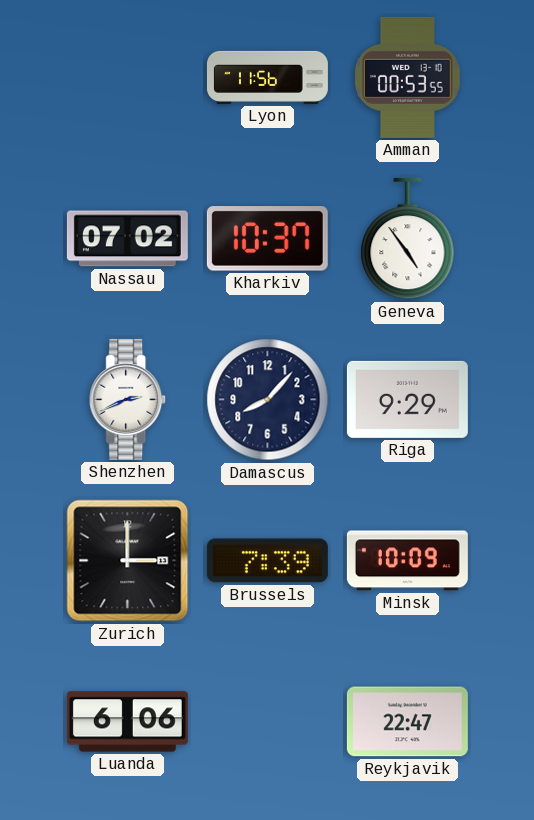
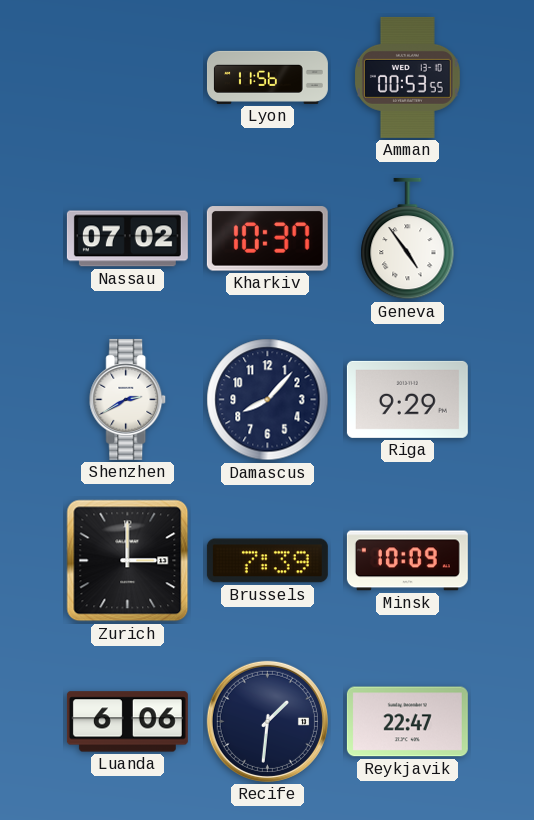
Shenzhen: 2:41 -> 2:40
Recife: none -> 1:31
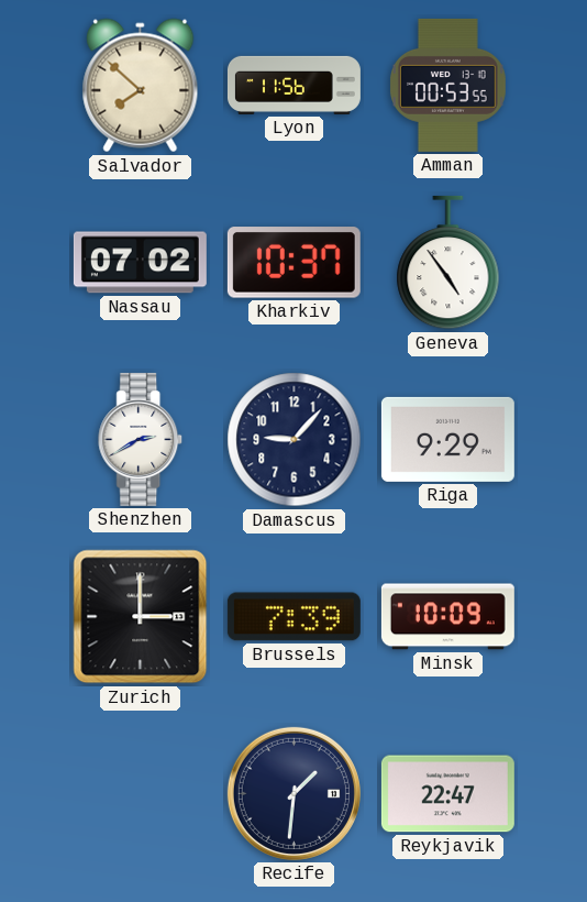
Salvador: none -> 7:52
Damascus: 8:07 -> 9:07
Luanda: 6:06 -> none
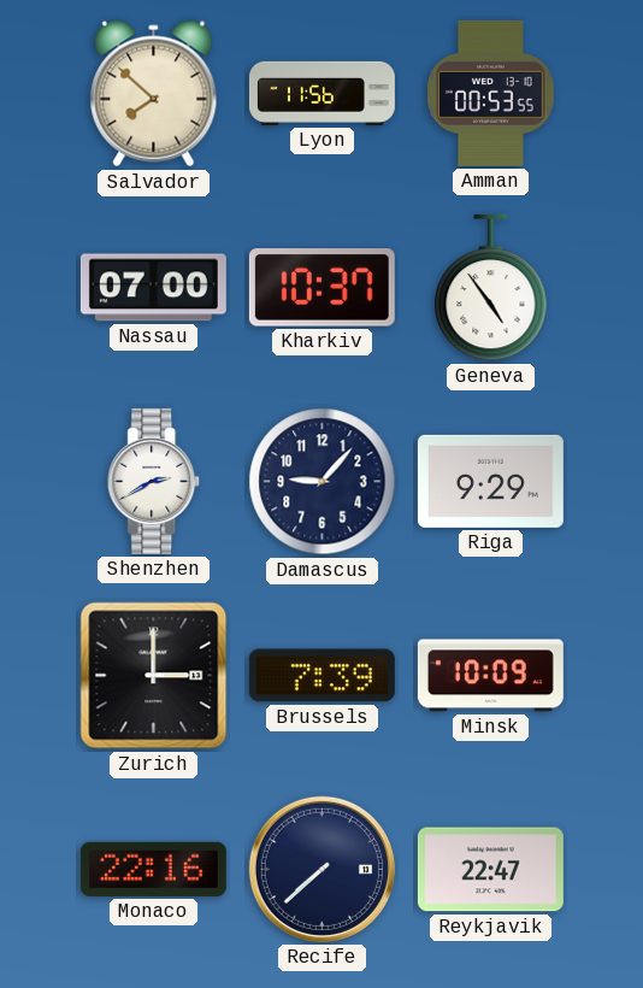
Nassau: 07:02 -> 07:00
Monaco: none -> 22:16
Recife: 1:31 -> 7:38
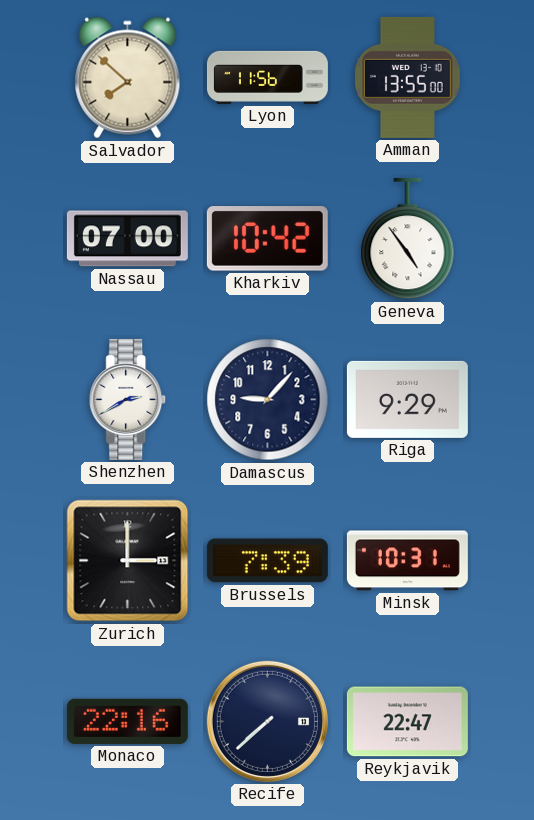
Amman: 00:53 -> 13:55
Kharkiv: 10:37 -> 10:42
Minsk: 10:09 -> 10:31
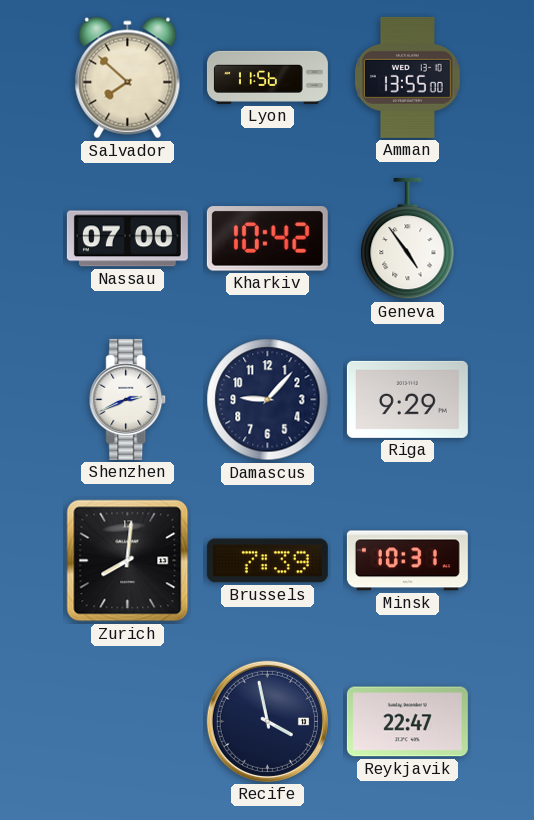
Shenzhen: 2:40 -> 2:41
Zurich: 3:00 -> 8:01
Monaco: 22:16 -> none
Recife: 7:38 -> 3:58
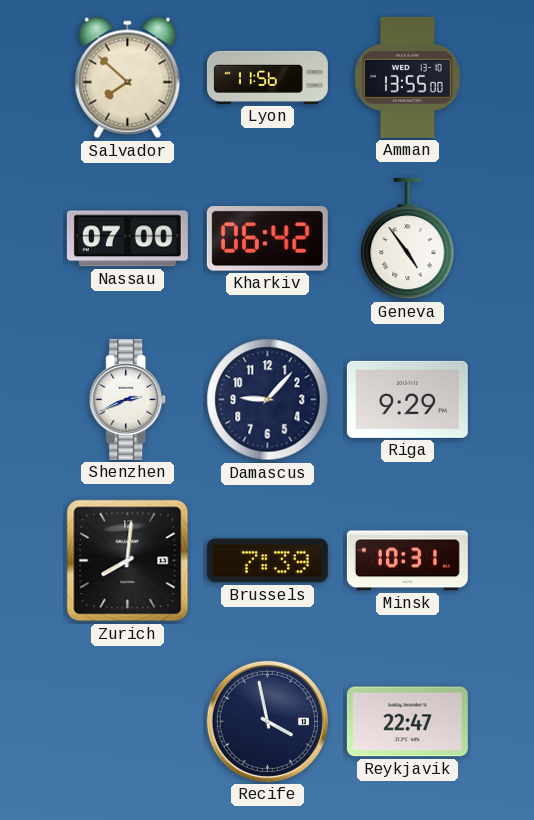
Kharkiv: 10:42 -> 06:42
